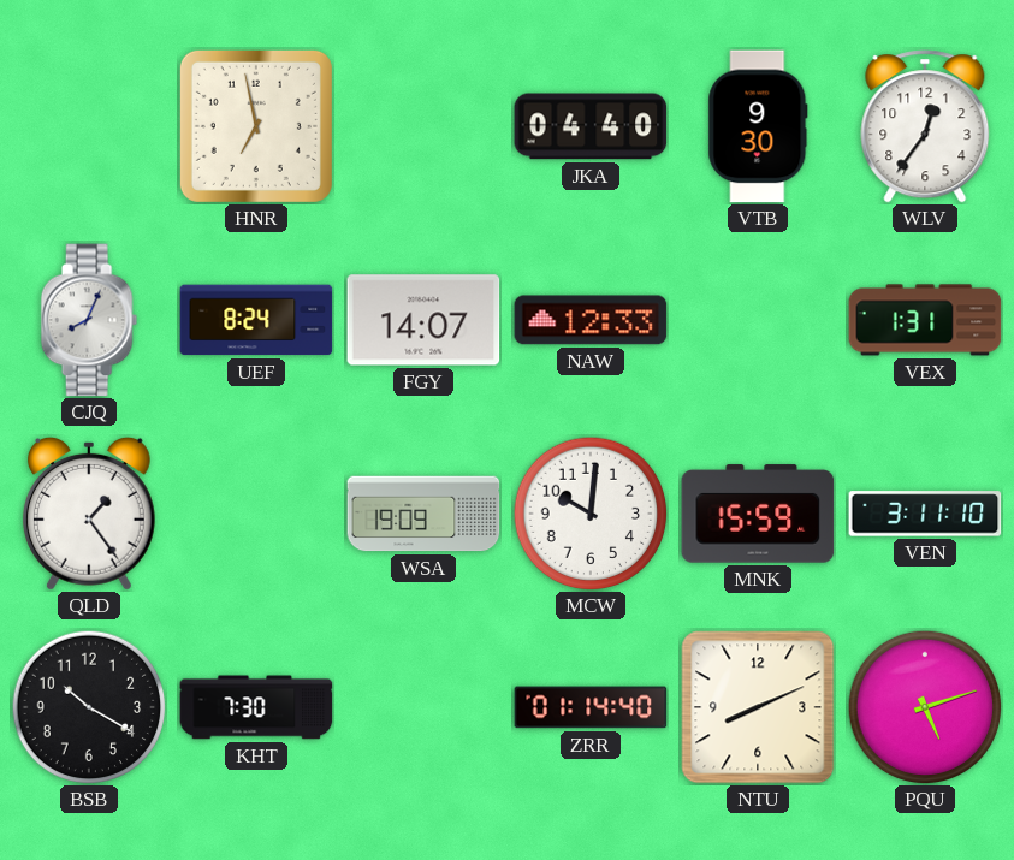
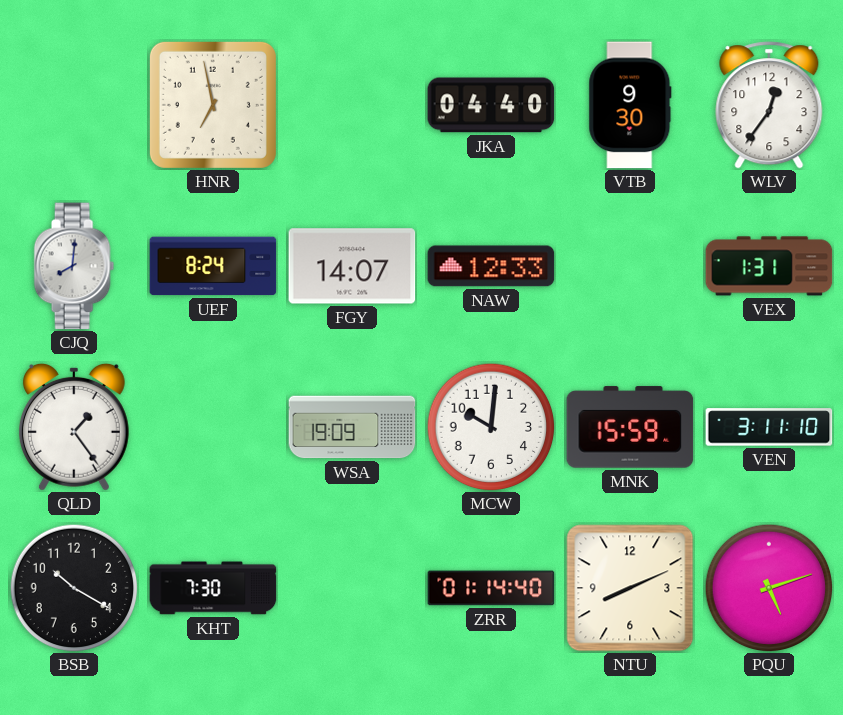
CJQ: 8:04 -> 8:01
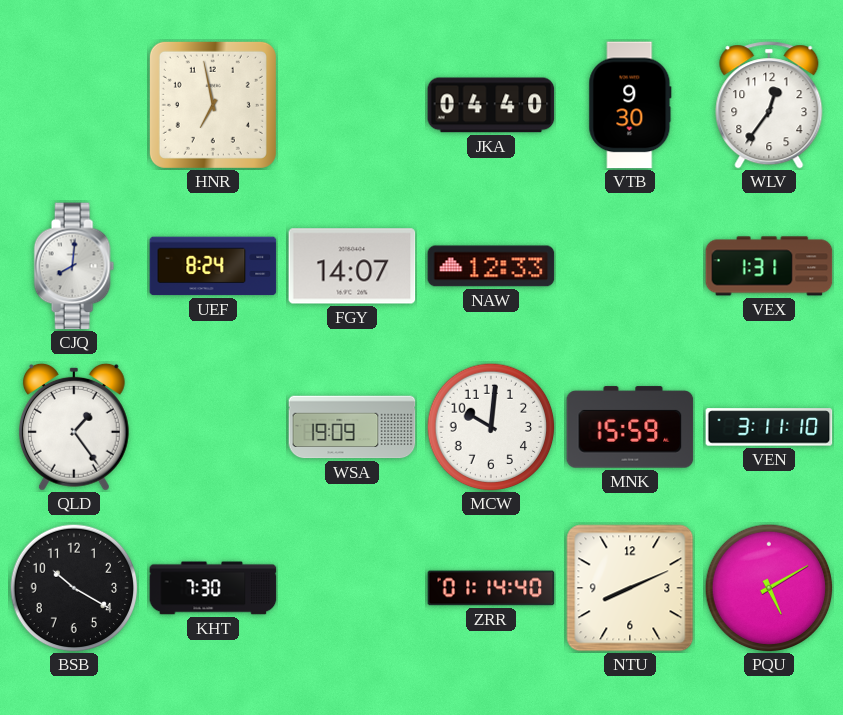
PQU: 5:12 -> 5:10
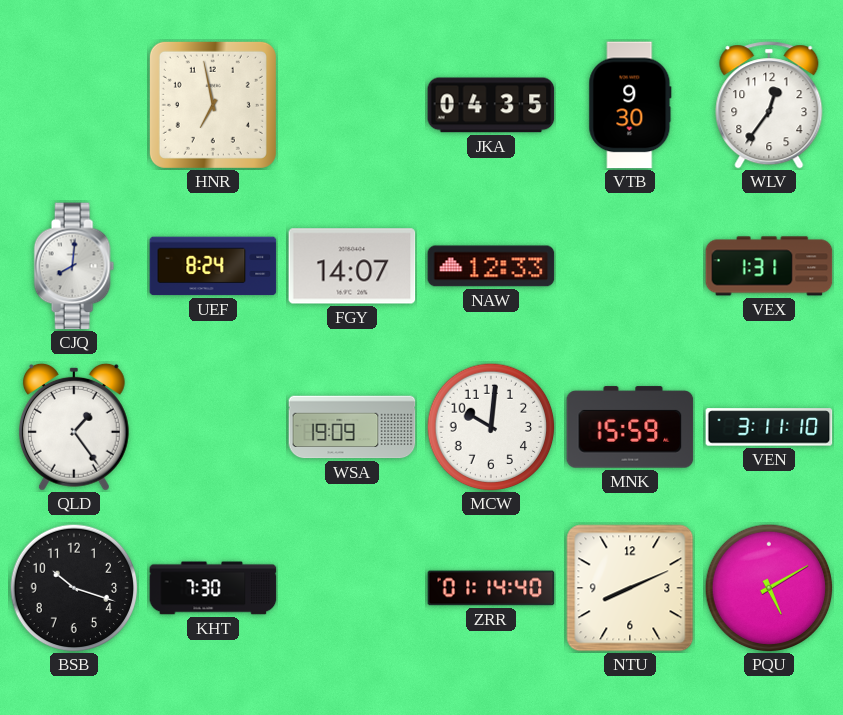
JKA: 04:40 -> 04:35
BSB: 10:20 -> 10:18
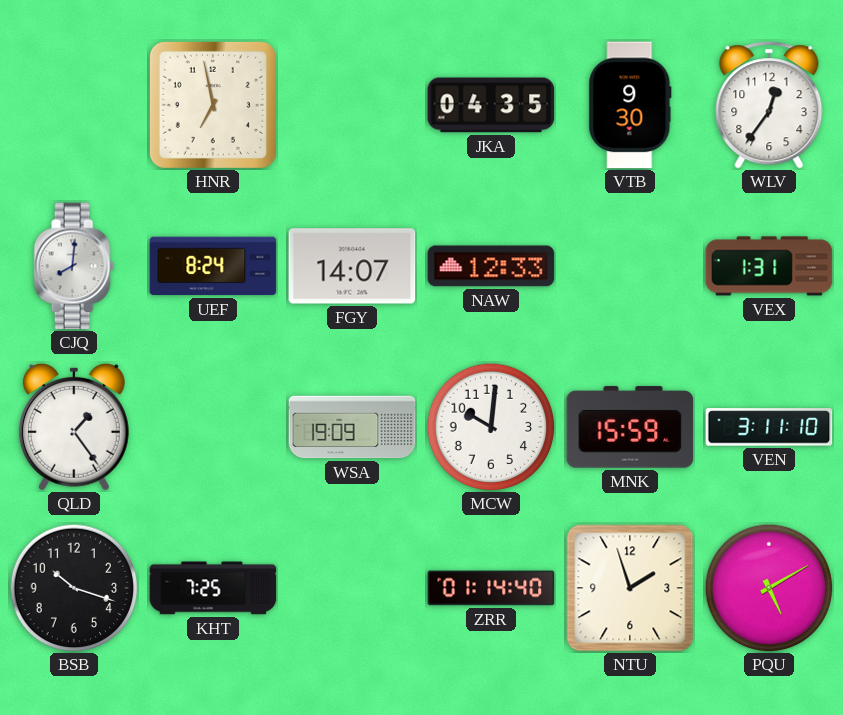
KHT: 7:30 -> 7:25
NTU: 8:11 -> 1:57
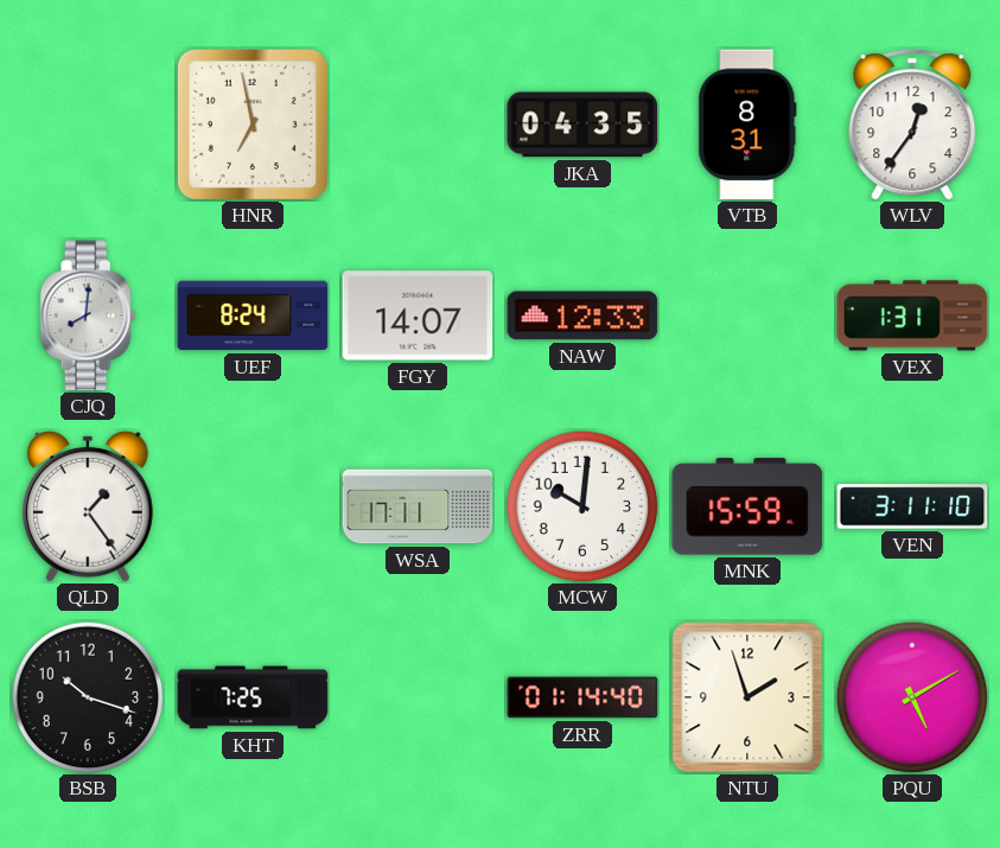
VTB: 9:30 -> 8:31
WSA: 19:09 -> 17:11
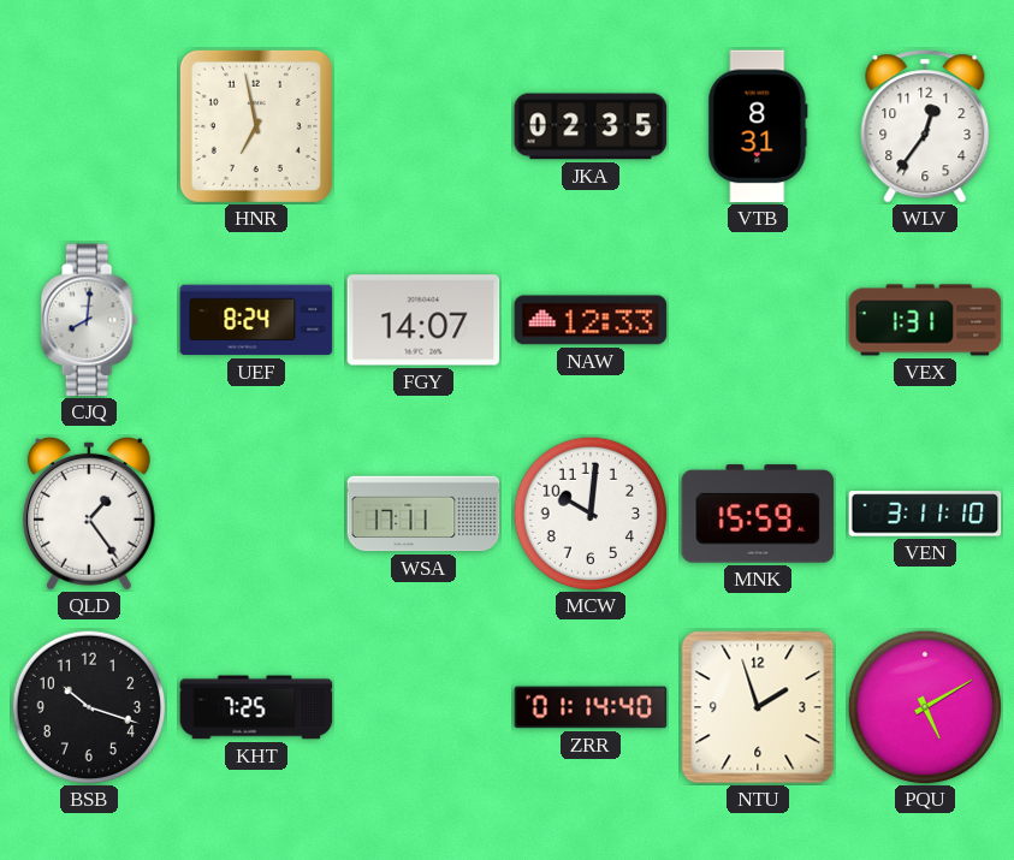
JKA: 04:35 -> 02:35
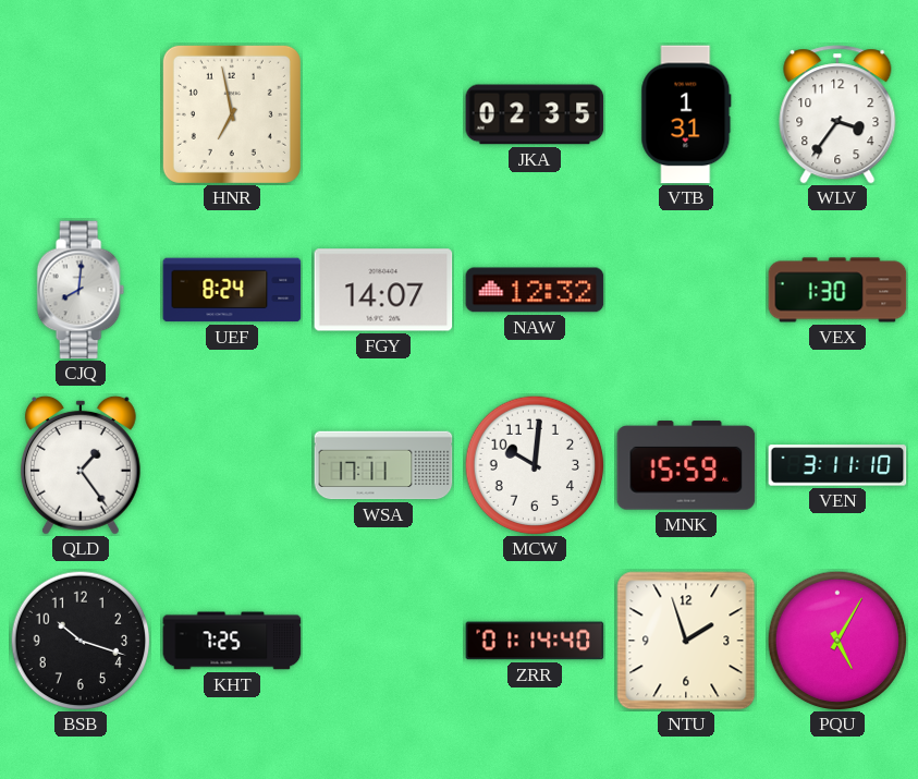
VTB: 8:31 -> 1:31
WLV: 12:36 -> 3:36
NAW: 12:33 -> 12:32
VEX: 1:31 -> 1:30
PQU: 5:10 -> 5:05
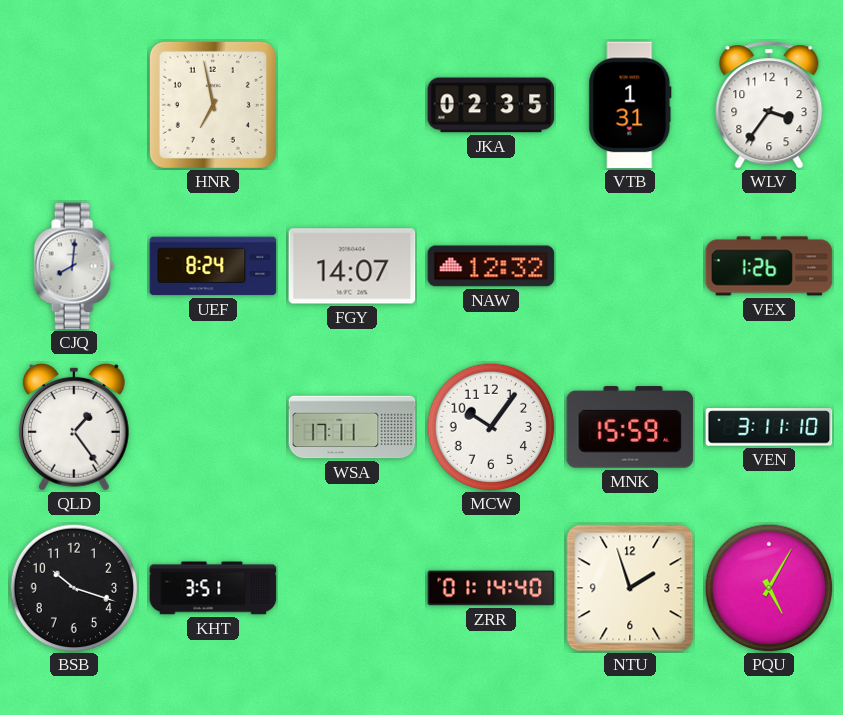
VEX: 1:30 -> 1:26
MCW: 10:01 -> 10:06
KHT: 7:25 -> 3:51
